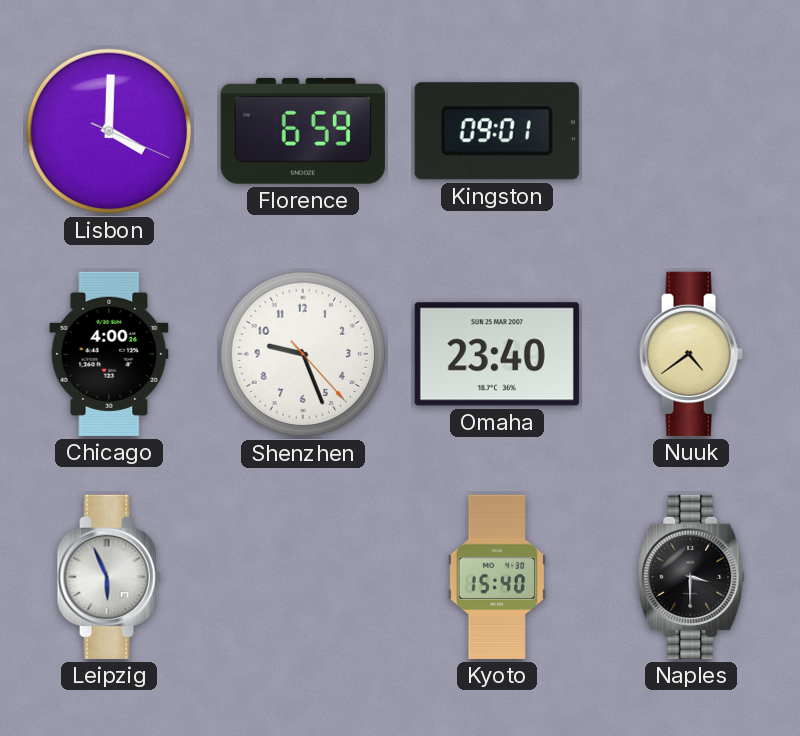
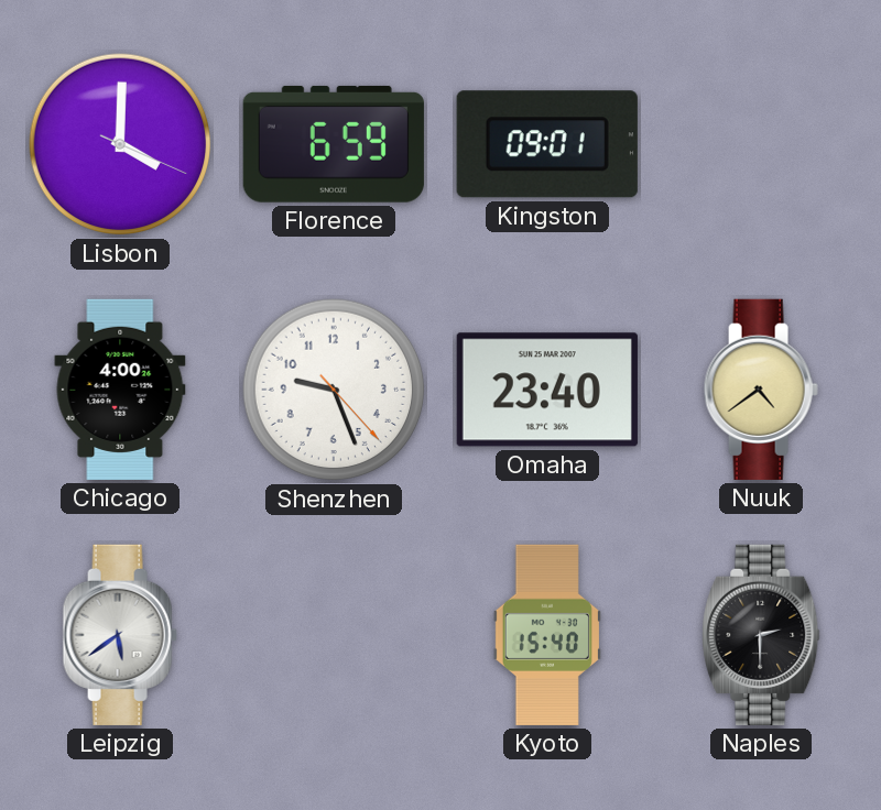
Leipzig: 5:56 -> 5:39
Naples: 3:30 -> 2:30
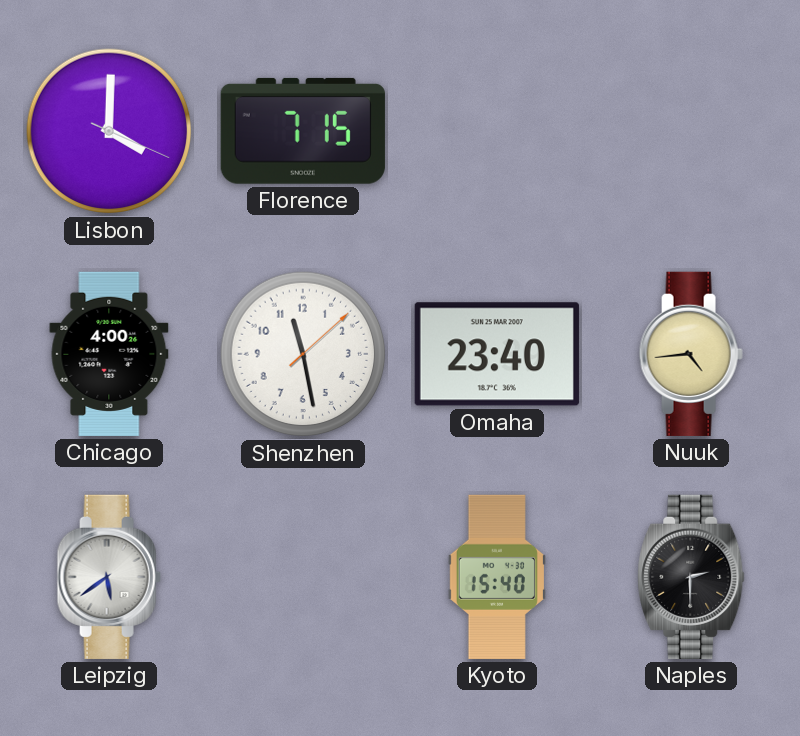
Florence: 6:59 -> 7:15
Kingston: 09:01 -> none
Shenzhen: 9:26 -> 11:28
Nuuk: 4:39 -> 4:44
